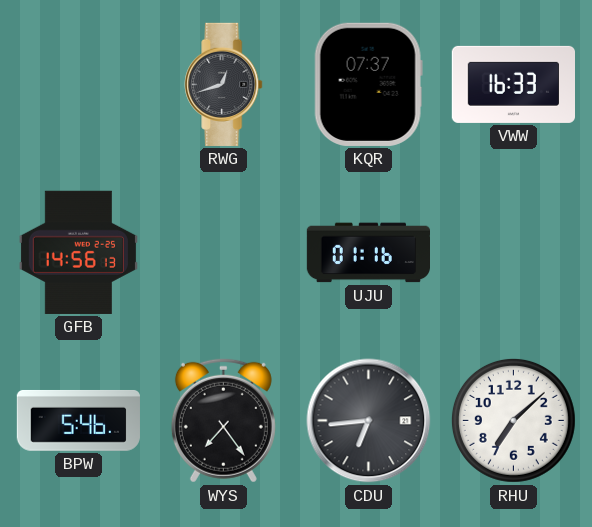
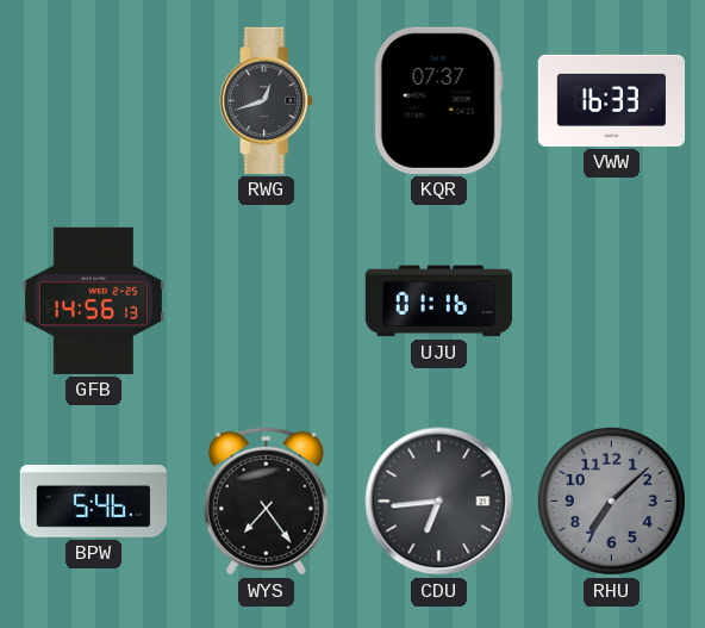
RHU dial: white -> grey
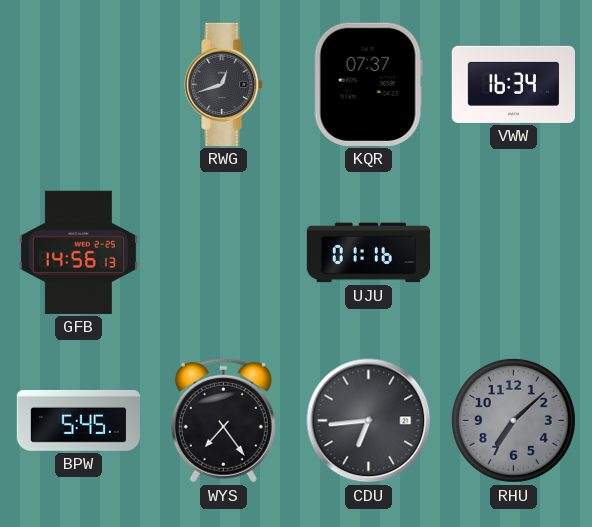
VWW: 16:33 -> 16:34
BPW: 5:46 -> 5:45
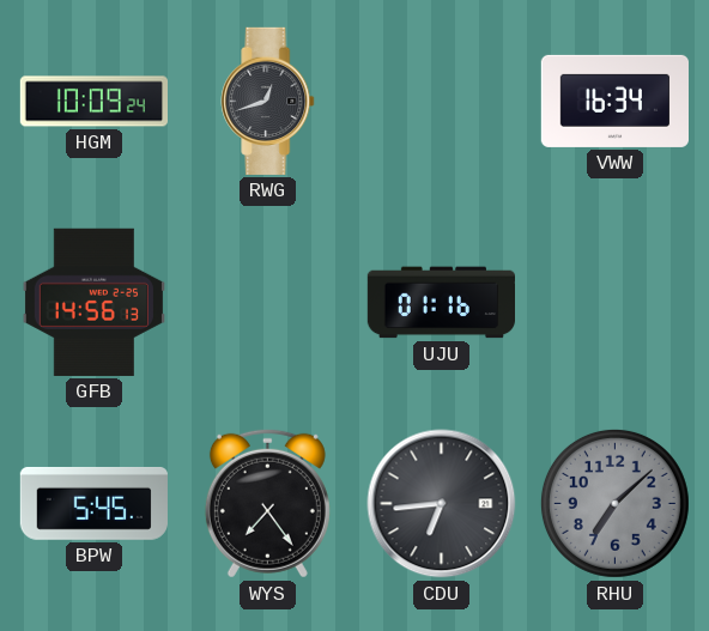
HGM: none -> 10:09
KQR: 07:37 -> none
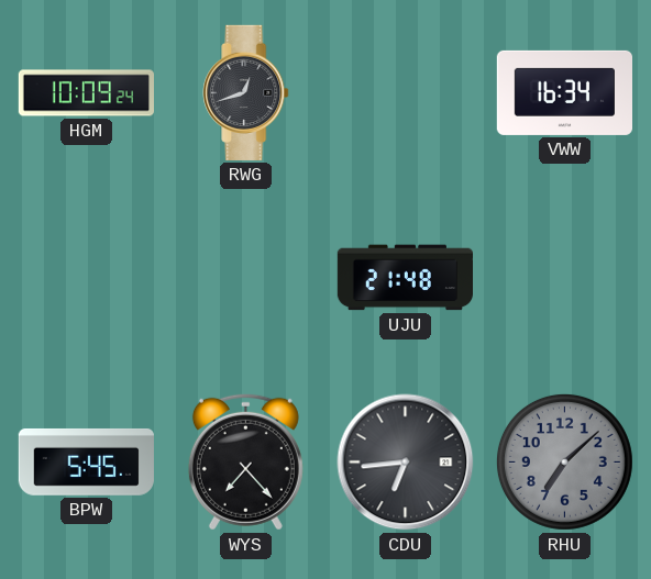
GFB: 14:56 -> none
UJU: 01:16 -> 21:48
WYS: 7:24 -> 7:23
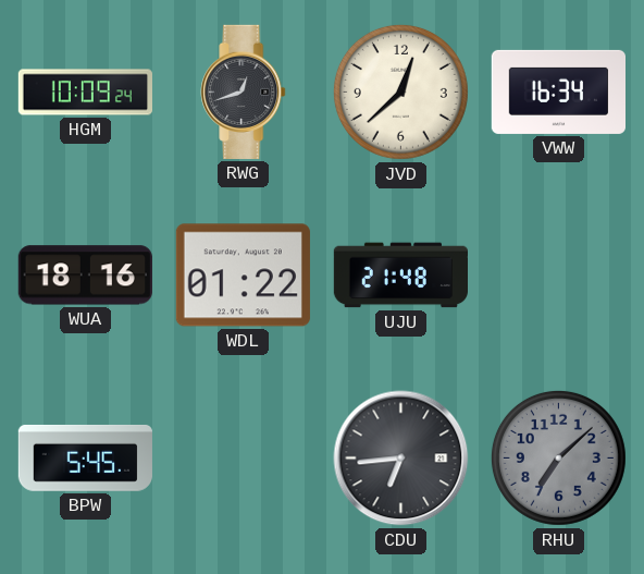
JVD: none -> 12:38
WUA: none -> 18:16
WDL: none -> 01:22
WYS: 7:23 -> none
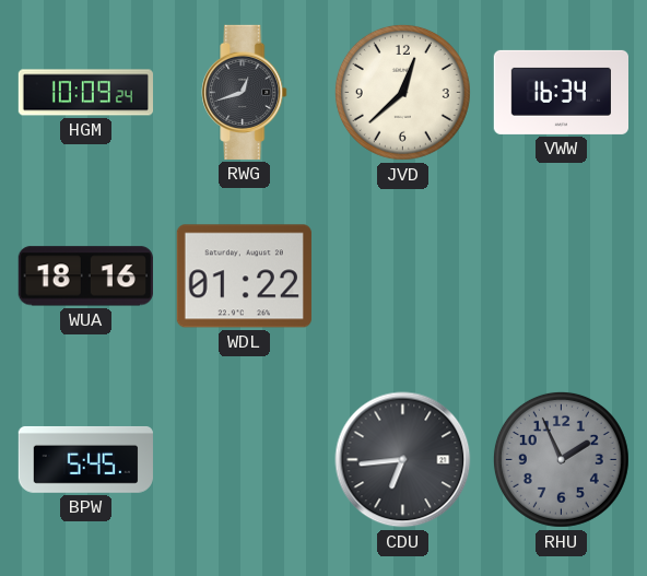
UJU: 21:48 -> none
RHU: 7:08 -> 1:56
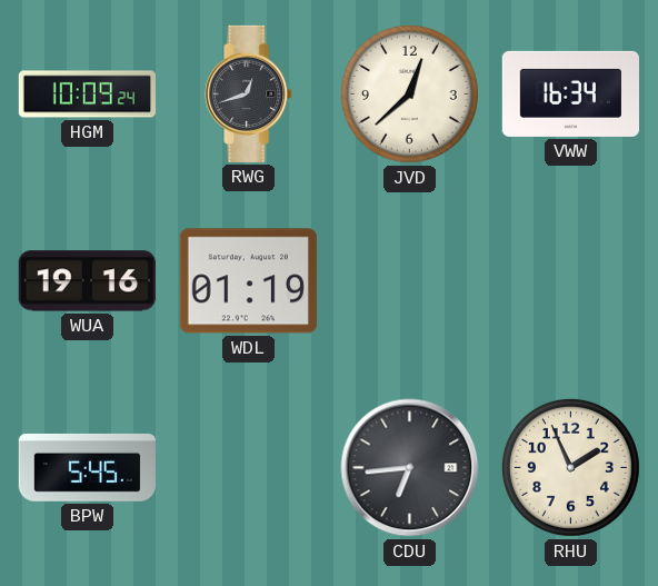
WUA: 18:16 -> 19:16
WDL: 01:22 -> 01:19
RHU dial: grey -> cream
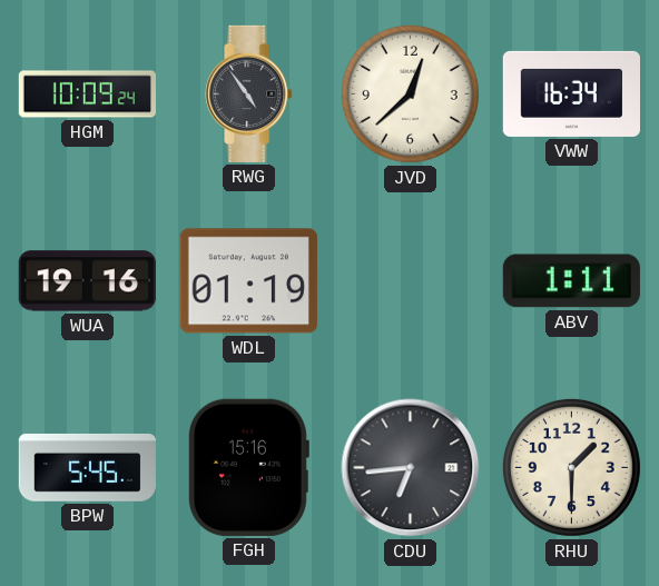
RWG: 12:42 -> 4:54
ABV: none -> 1:11
FGH: none -> 15:16
RHU: 1:56 -> 1:30
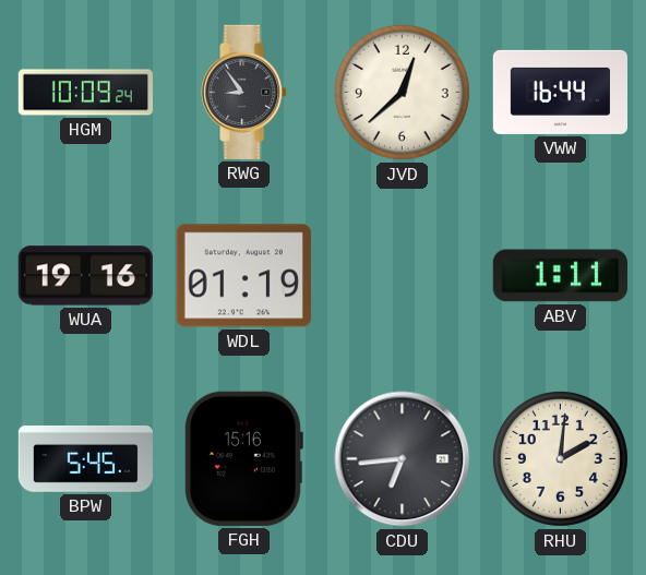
RWG: 4:54 -> 8:54
VWW: 16:34 -> 16:44
RHU: 1:30 -> 2:01
